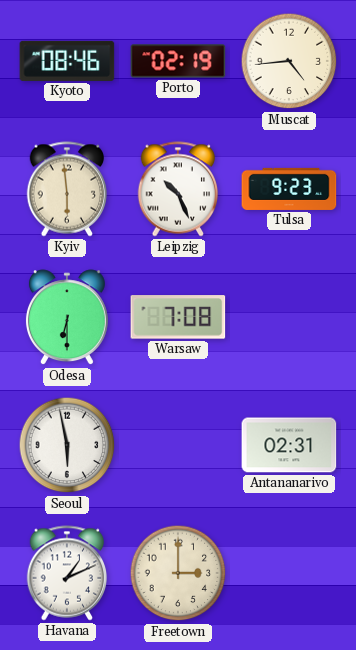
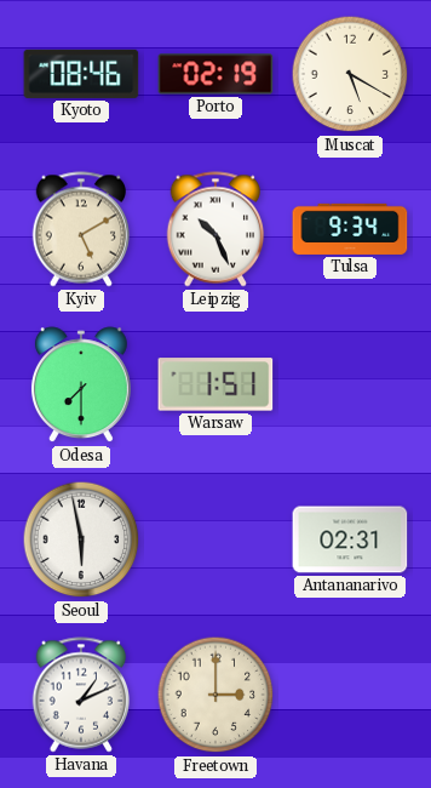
Muscat: 4:44 -> 5:20
Kyiv: 5:59 -> 5:10
Tulsa: 9:23 -> 9:34
Odesa: 6:30 -> 7:30
Warsaw: 7:08 -> 1:51
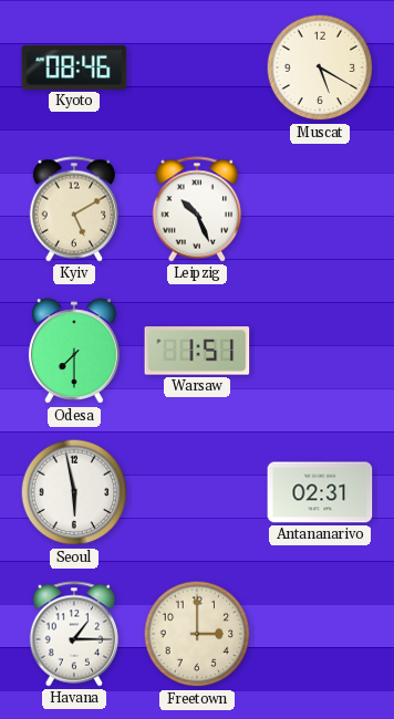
Porto: 02:19 -> none
Tulsa: 9:34 -> none
Havana: 1:11 -> 1:15
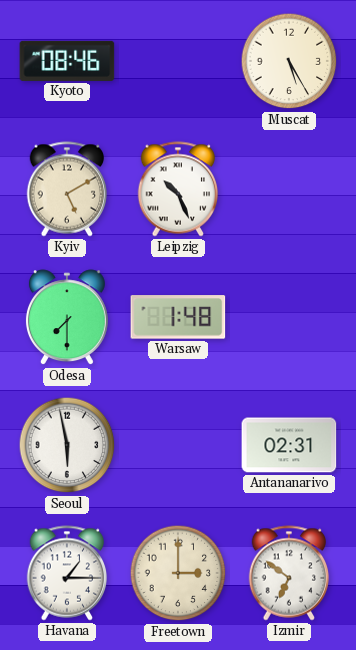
Muscat: 5:20 -> 5:25
Warsaw: 1:51 -> 1:48
Izmir: none -> 6:51
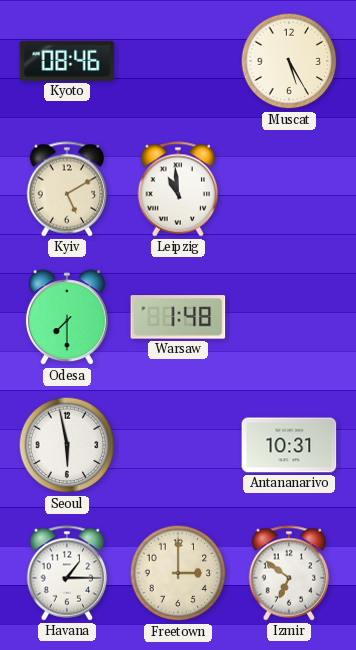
Leipzig: 10:26 -> 10:59
Antananarivo: 02:31 -> 10:31
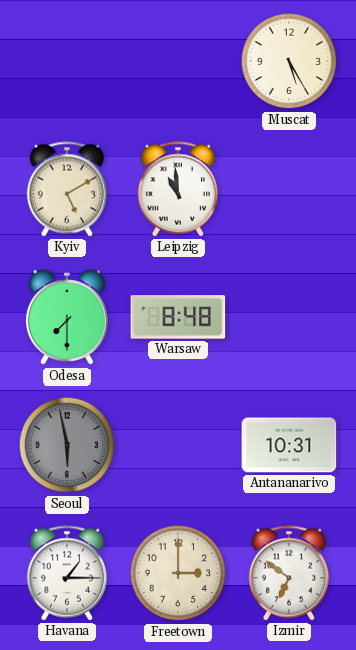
Kyoto: 08:46 -> none
Warsaw: 1:48 -> 8:48
Seoul dial: white -> grey
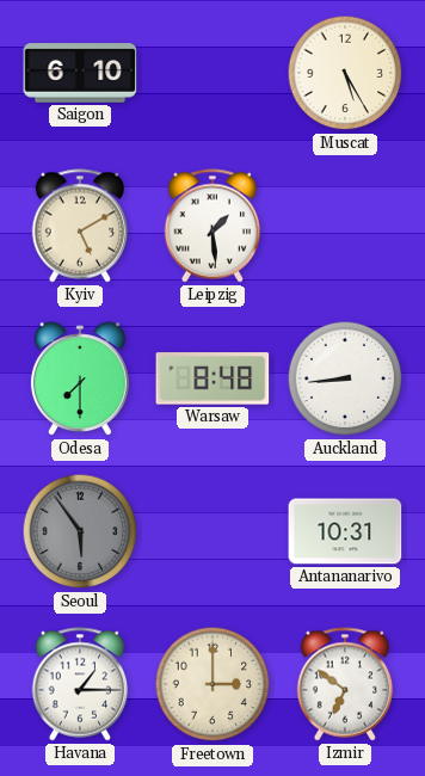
Saigon: none -> 6:10
Leipzig: 10:59 -> 1:29
Auckland: none -> 8:44
Seoul: 5:58 -> 5:54
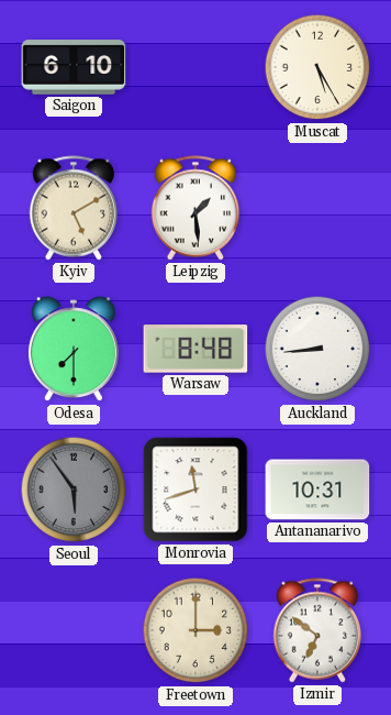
Monrovia: none -> 11:42
Havana: 1:15 -> none
